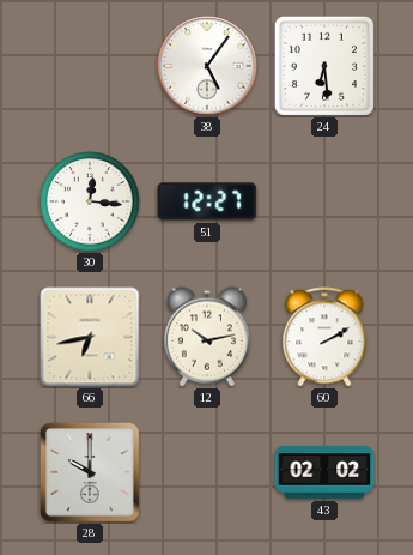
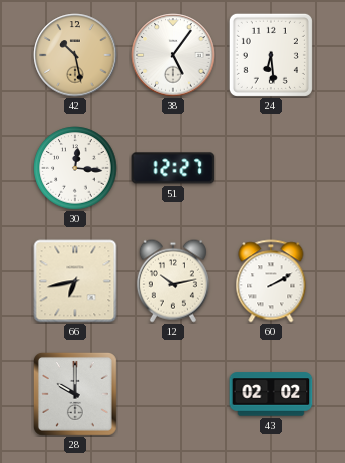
42: none -> 10:28
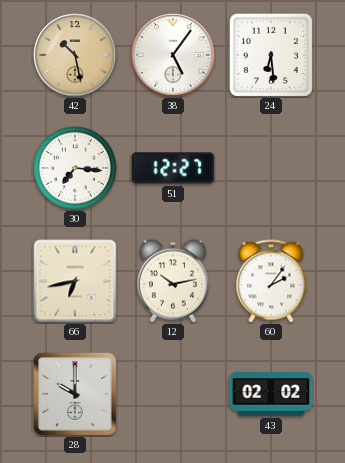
30: 12:16 -> 7:16
60: 2:10 -> 2:06
